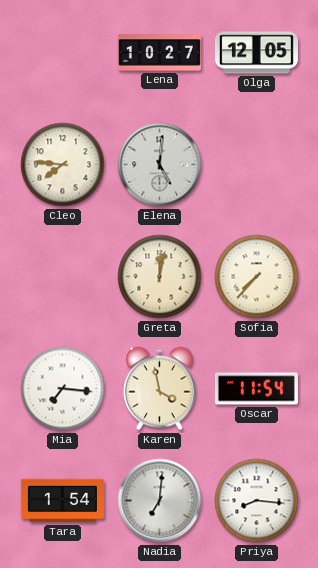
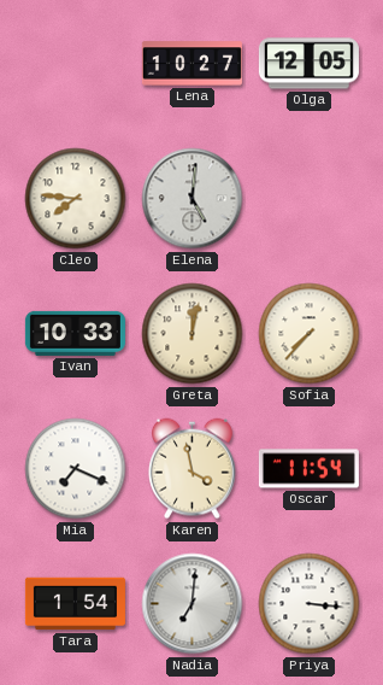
Ivan: none -> 10:33
Mia: 7:16 -> 7:19
Priya: 8:16 -> 3:16
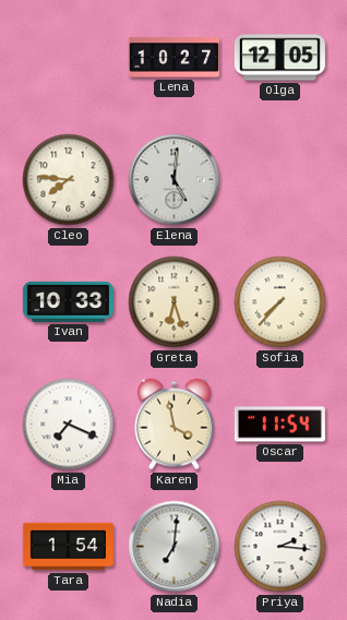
Greta: 12:02 -> 6:27
Priya: 3:16 -> 2:16
